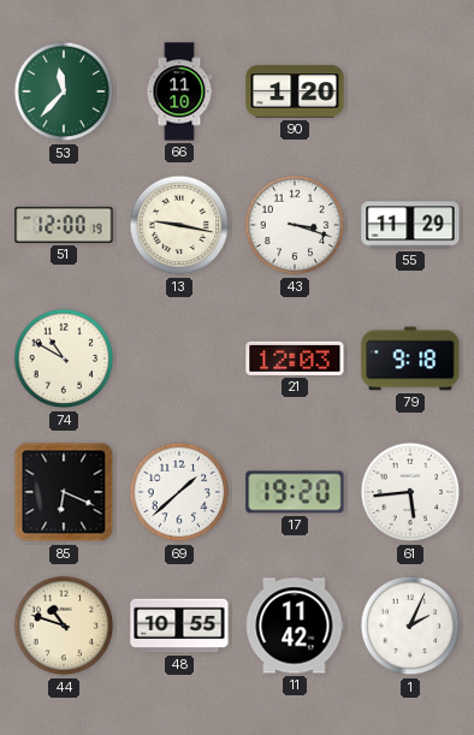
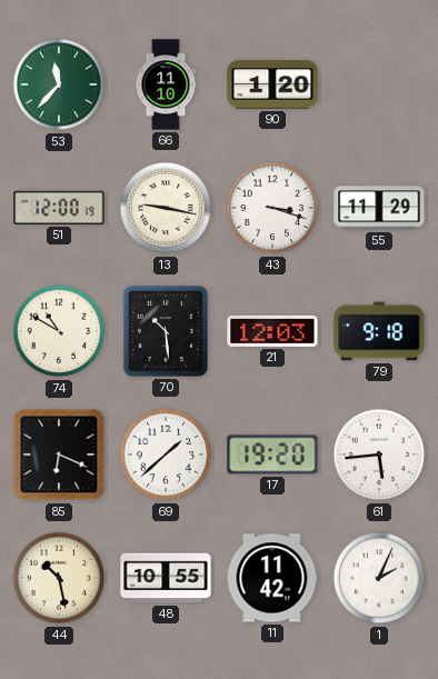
70: none -> 10:29
44: 10:48 -> 10:28
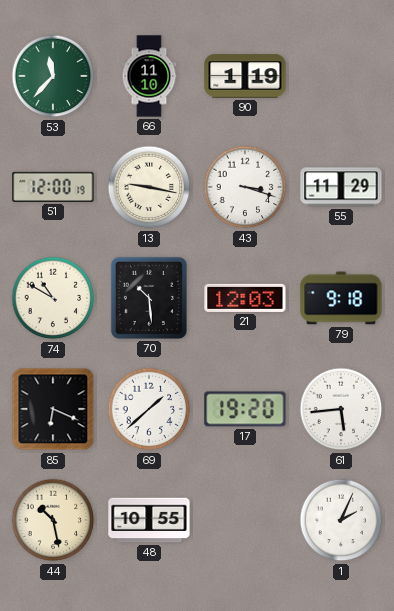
90: 1:20 -> 1:19
11: 11:42 -> none
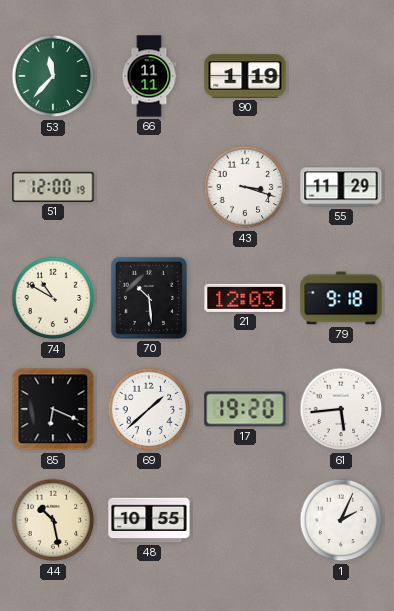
66: 11:10 -> 11:11
13: 9:17 -> none
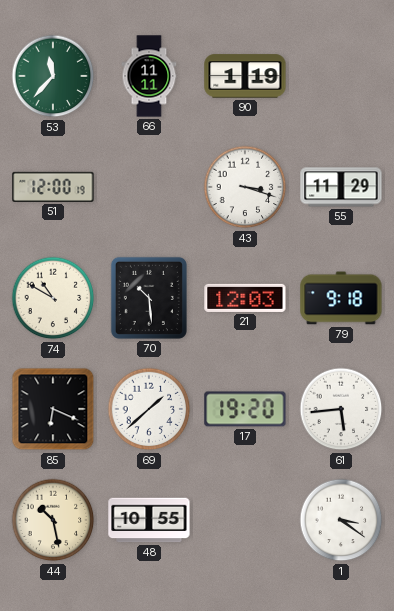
1: 2:04 -> 3:21
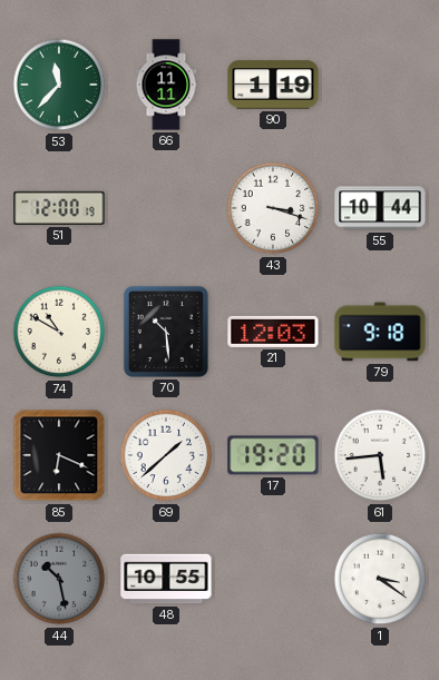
55: 11:29 -> 10:44
44 dial: cream -> grey
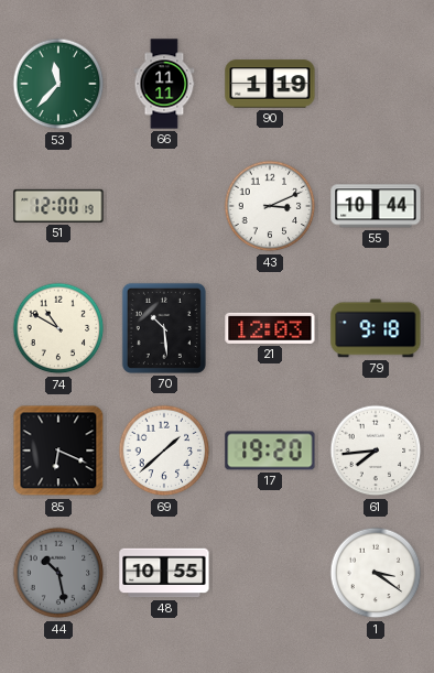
43: 3:18 -> 3:11
61: 5:44 -> 7:44
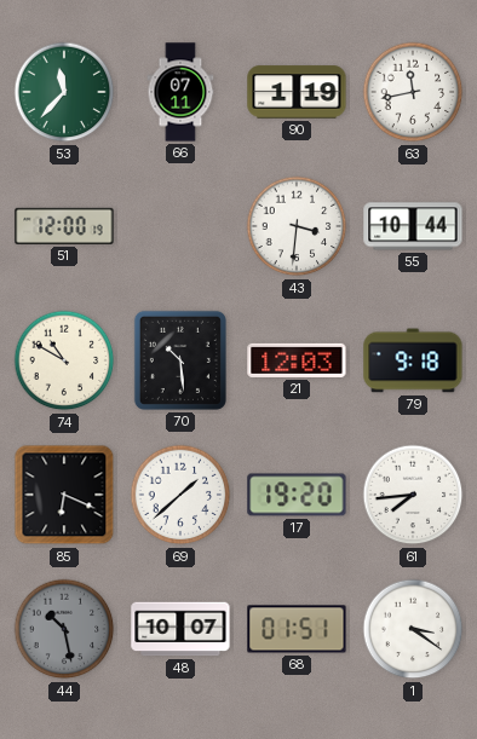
66: 11:11 -> 07:11
63: none -> 11:43
43: 3:11 -> 3:31
48: 10:55 -> 10:07
68: none -> 01:51
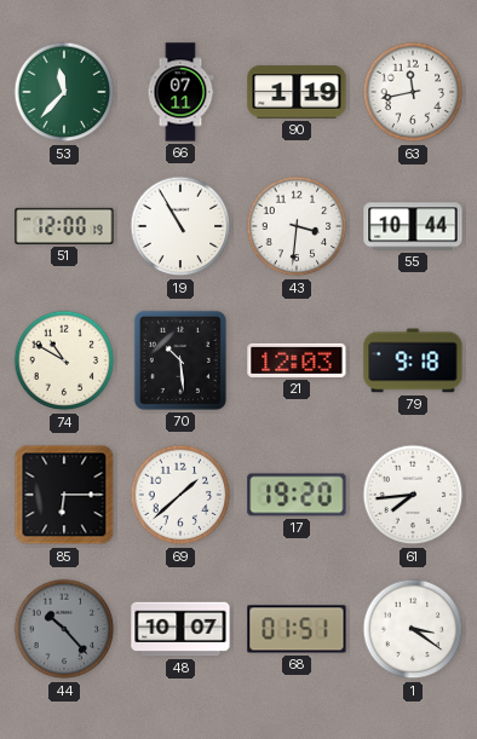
19: none -> 10:55
85: 6:19 -> 6:15
44: 10:28 -> 10:23
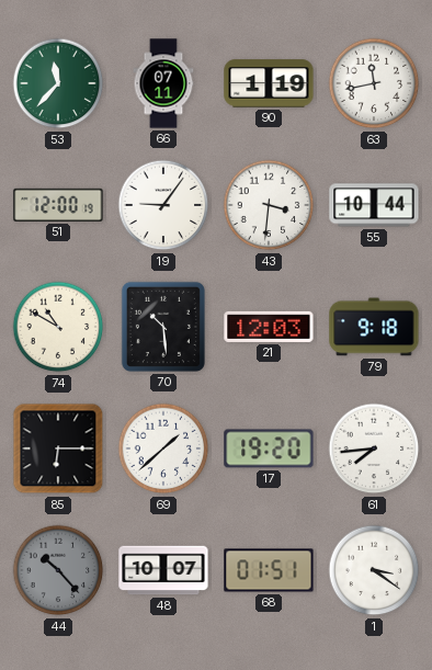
19: 10:55 -> 9:06
